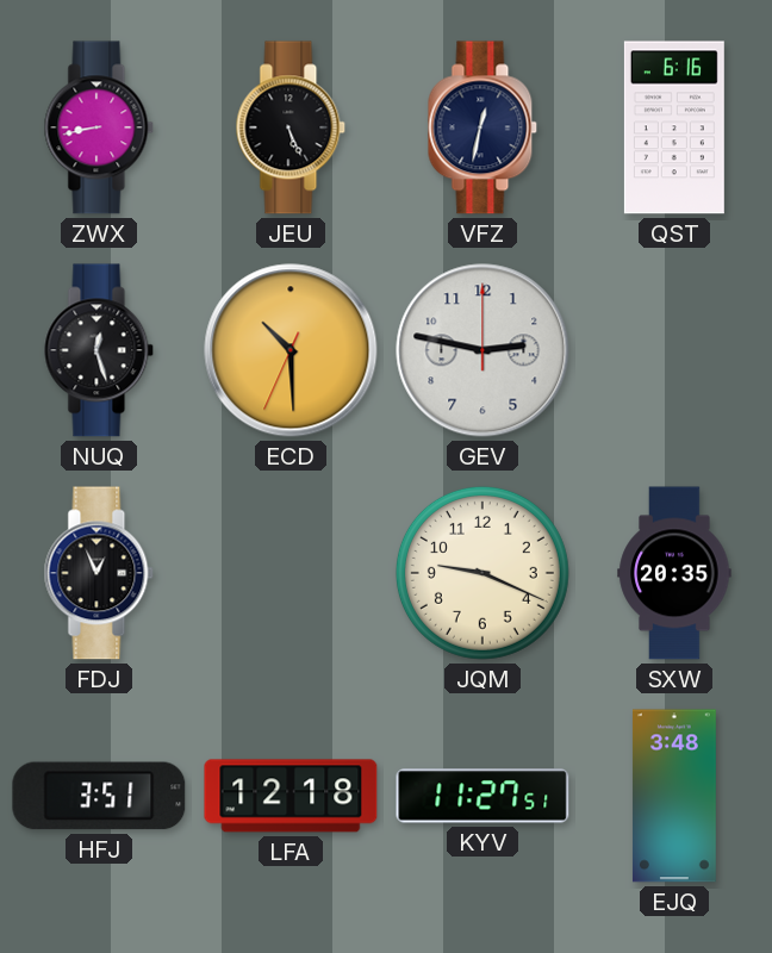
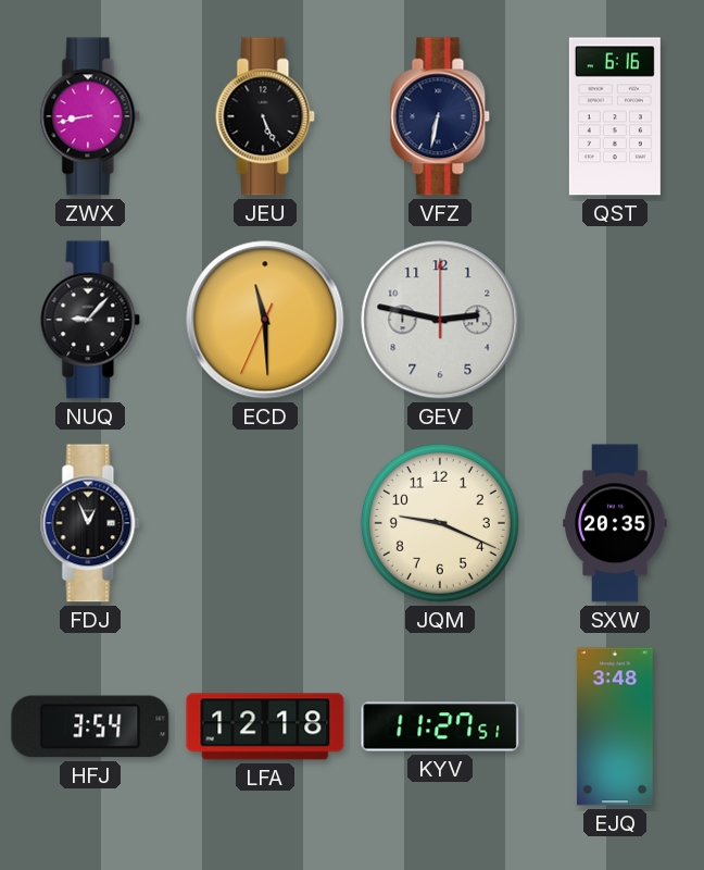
VFZ: 12:32 -> 6:32
NUQ: 12:27 -> 9:07
ECD: 10:29 -> 11:29
HFJ: 3:51 -> 3:54
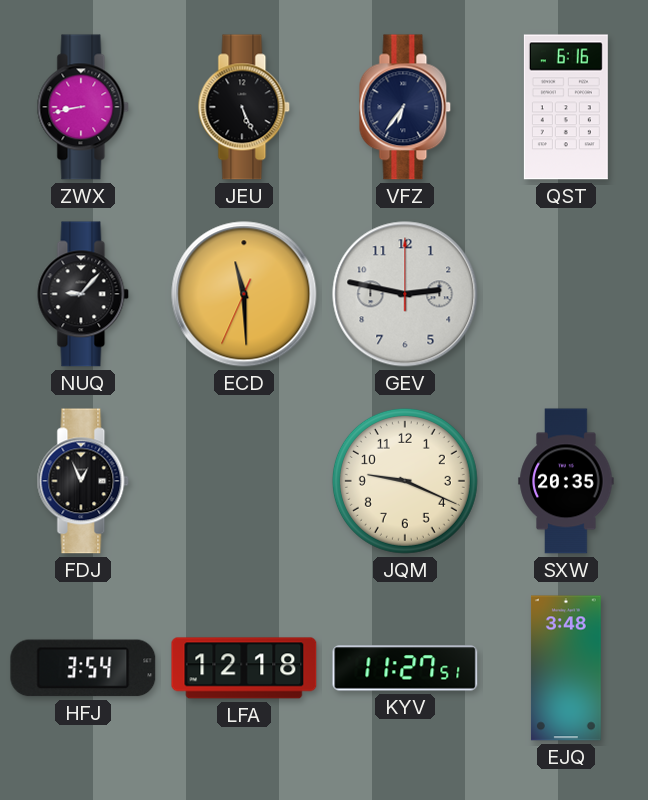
VFZ: 6:32 -> 6:36
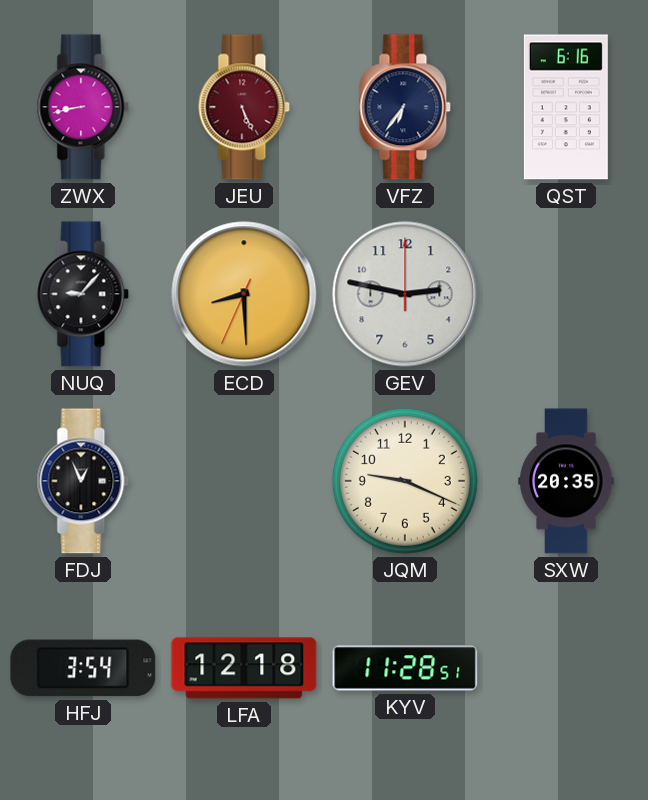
JEU dial: black -> burgundy
ECD: 11:29 -> 8:29
KYV: 11:27 -> 11:28
EJQ: 3:48 -> none
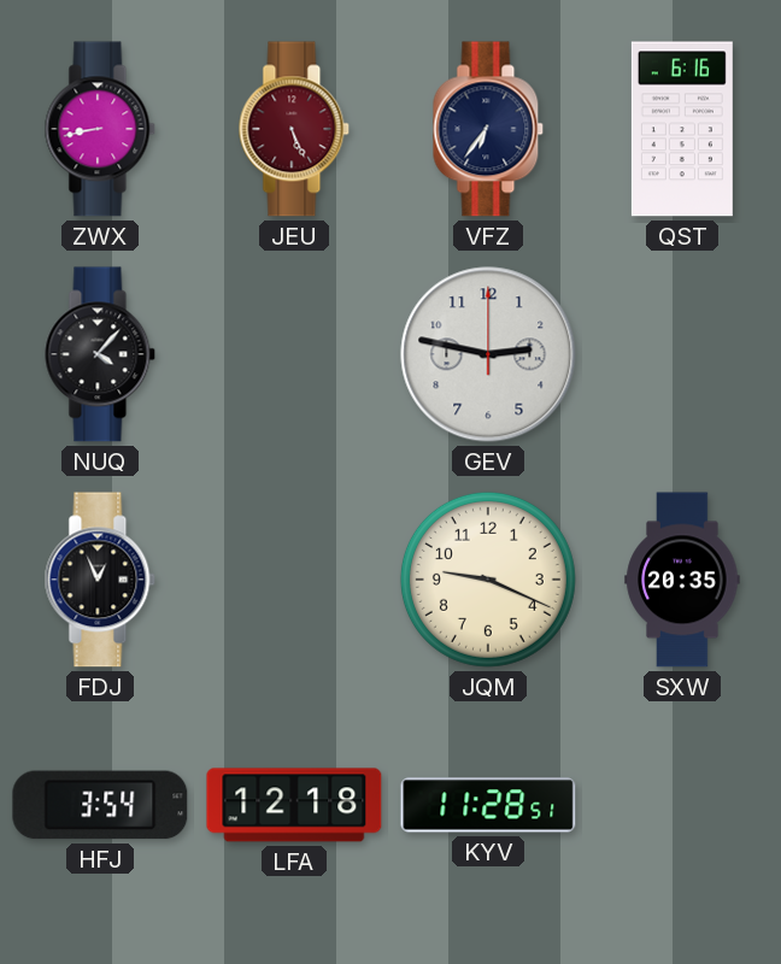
NUQ: 9:07 -> 4:07
ECD: 8:29 -> none
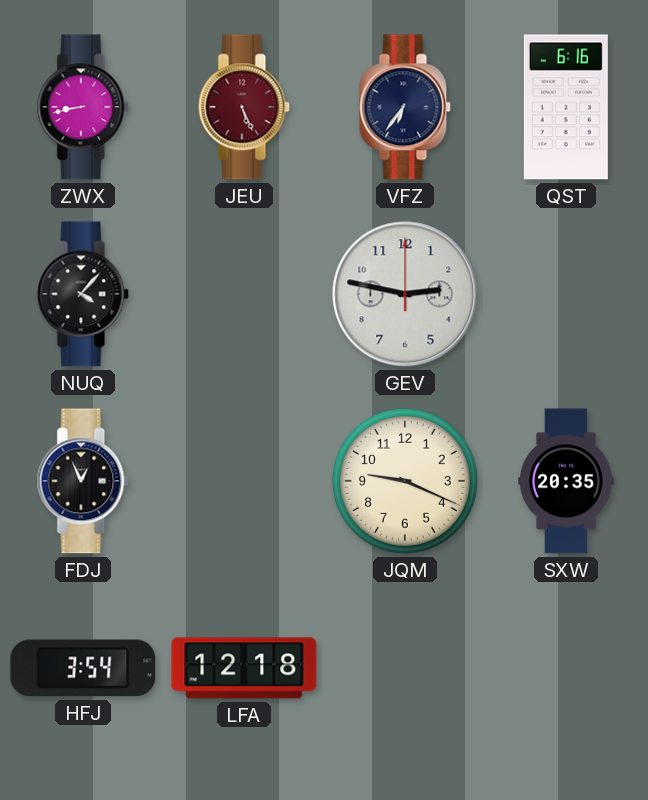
KYV: 11:28 -> none
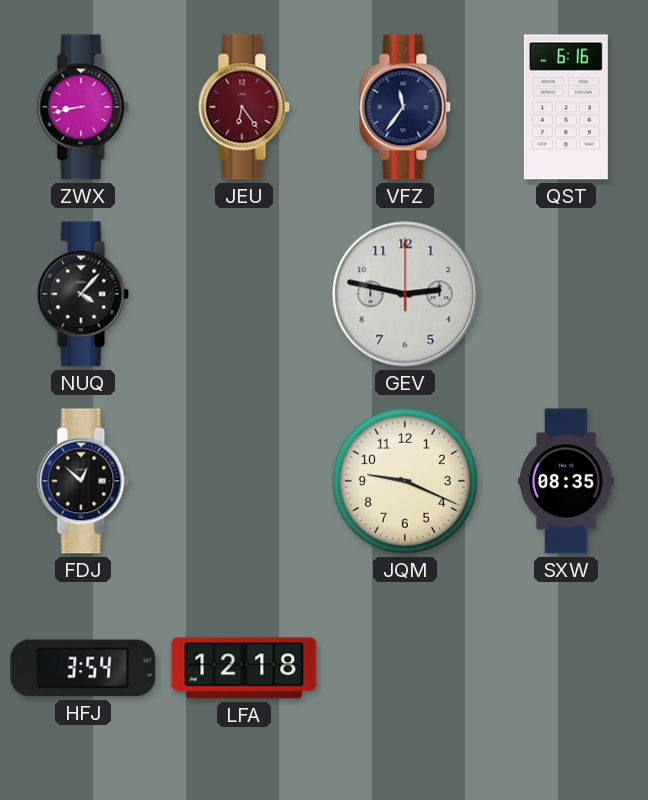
JEU: 5:26 -> 6:24
VFZ: 6:36 -> 11:36
FDJ: 12:56 -> 12:52
SXW: 20:35 -> 08:35
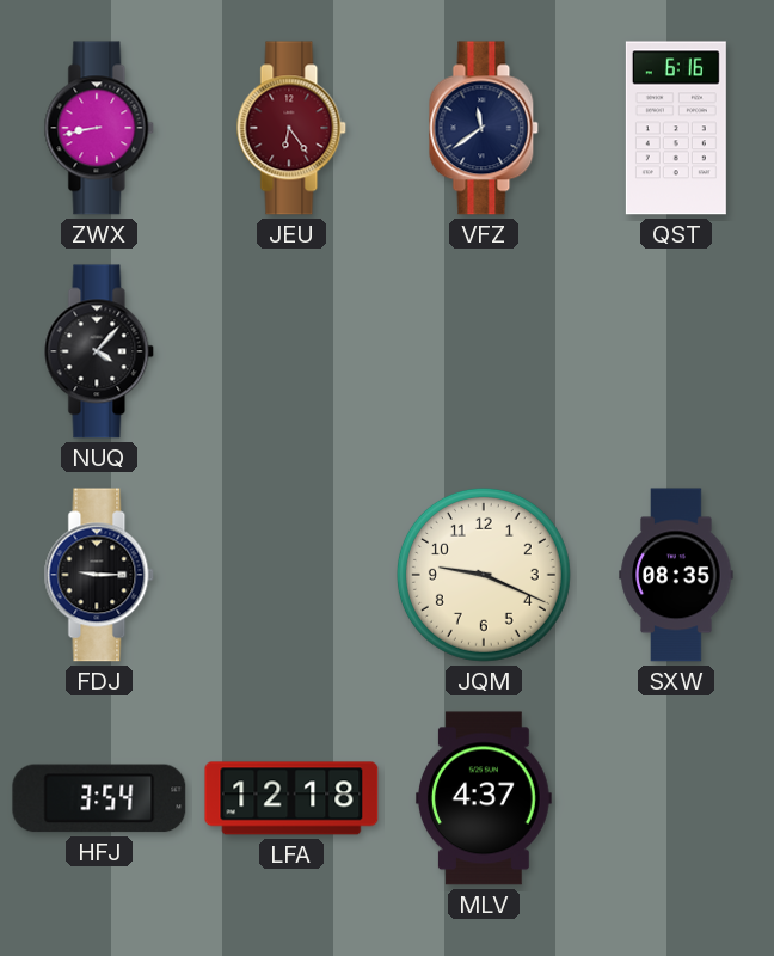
VFZ: 11:36 -> 11:39
GEV: 2:47 -> none
FDJ: 12:52 -> 9:15
MLV: none -> 4:37
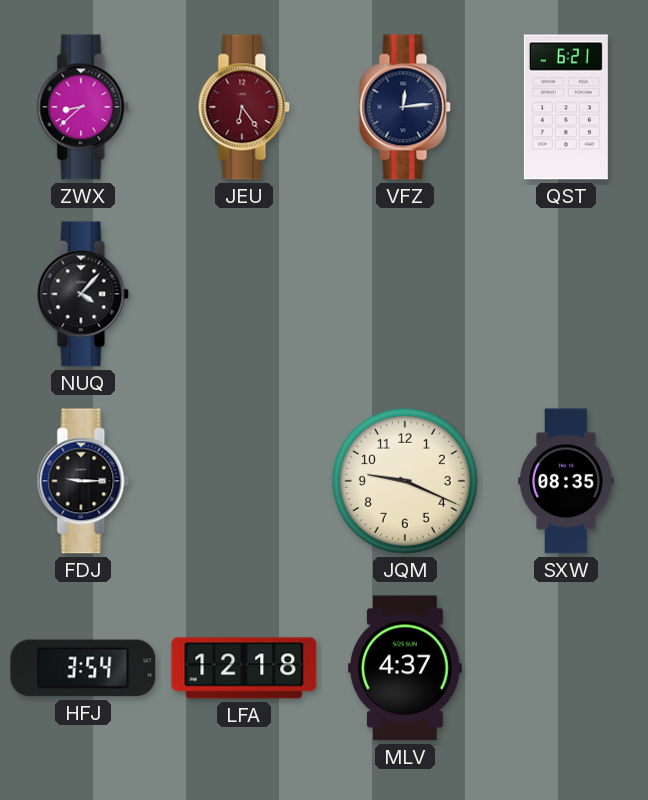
ZWX: 8:43 -> 8:38
VFZ: 11:39 -> 12:14
QST: 6:16 -> 6:21
